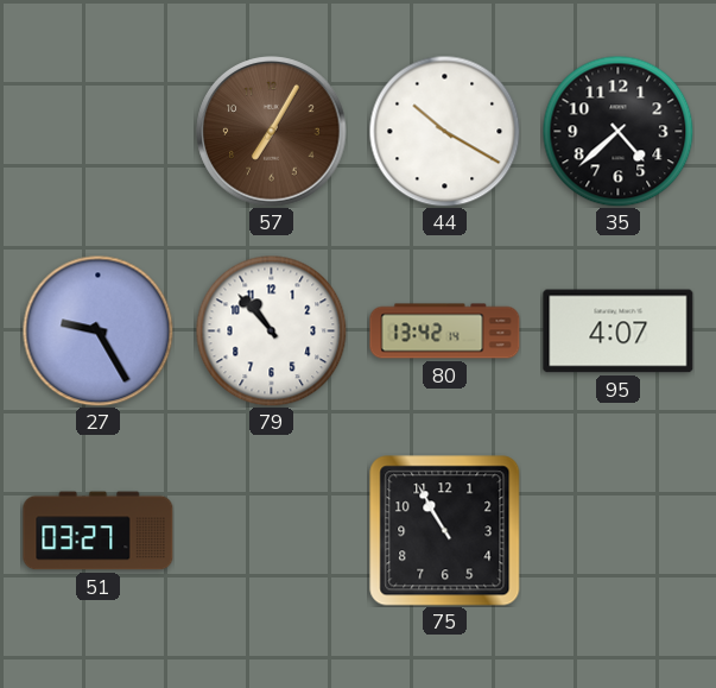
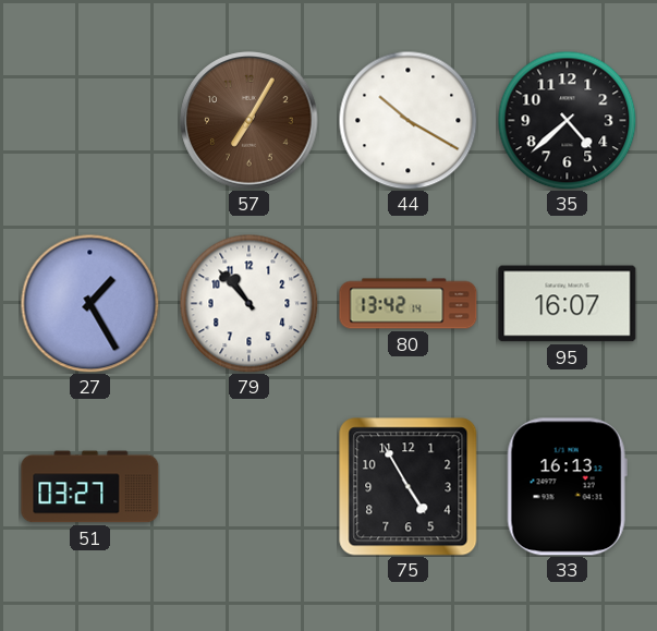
27: 9:25 -> 1:25
95: 4:07 -> 16:07
75: 10:55 -> 4:55
33: none -> 16:13
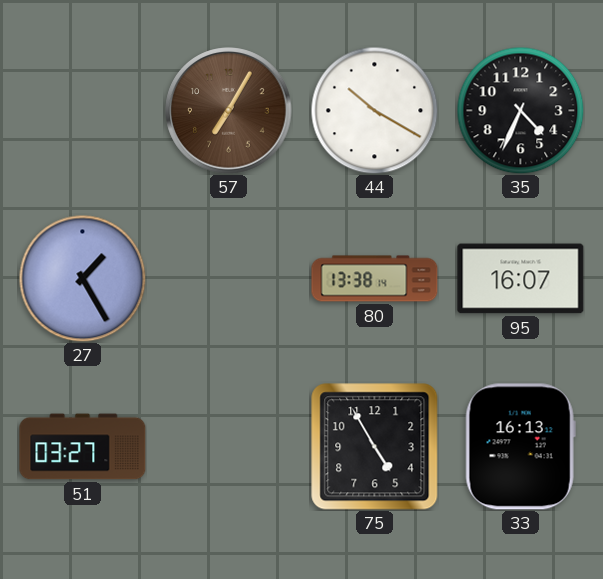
35: 4:38 -> 4:34
79: 10:53 -> none
80: 13:42 -> 13:38
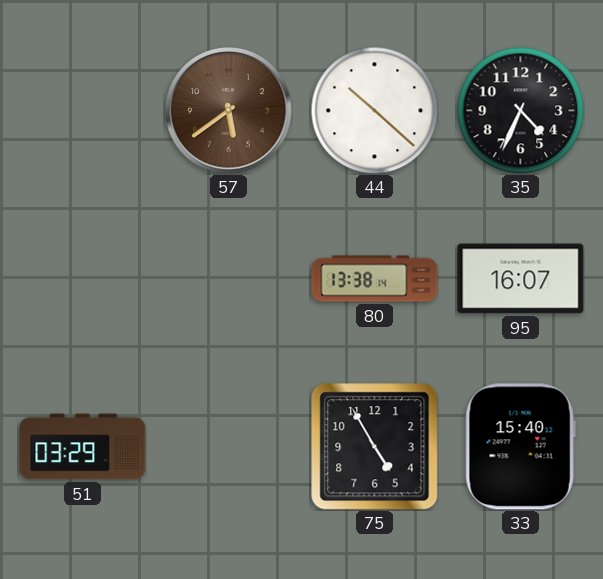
57: 7:05 -> 5:39
44: 10:20 -> 10:22
27: 1:25 -> none
51: 03:27 -> 03:29
33: 16:13 -> 15:40
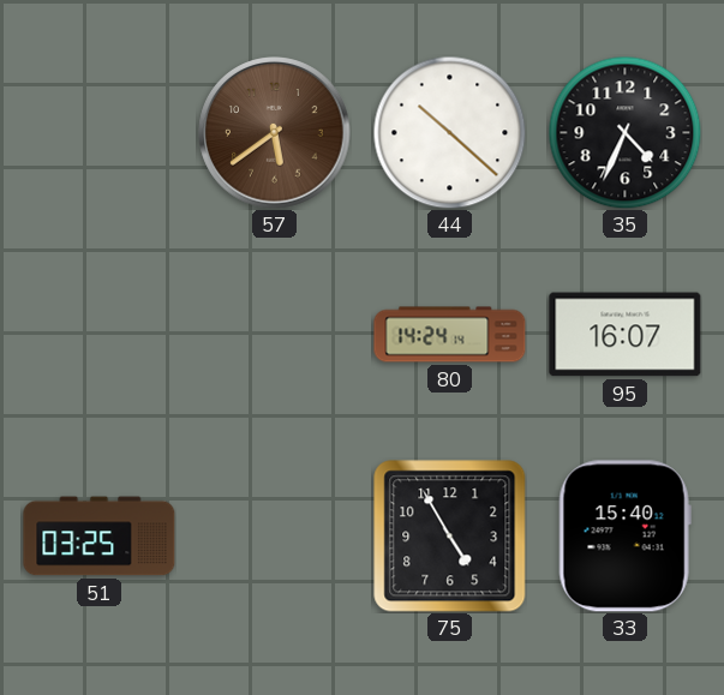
80: 13:38 -> 14:24
51: 03:29 -> 03:25
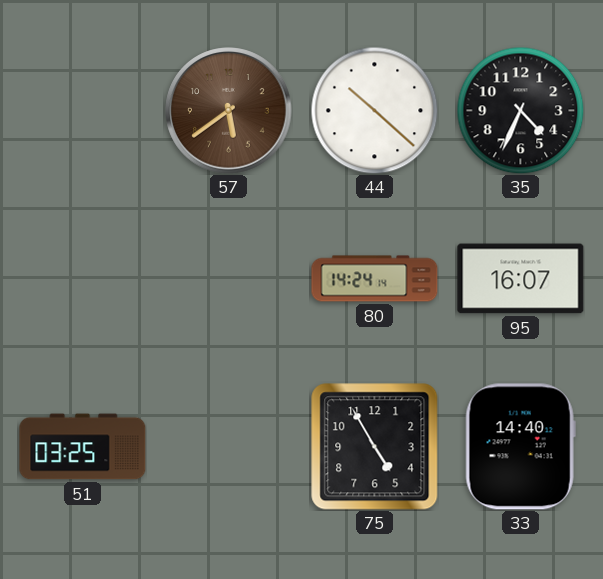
33: 15:40 -> 14:40
